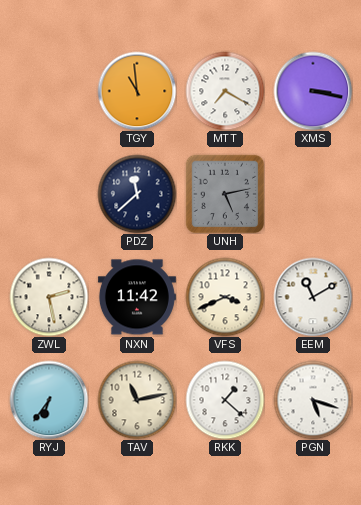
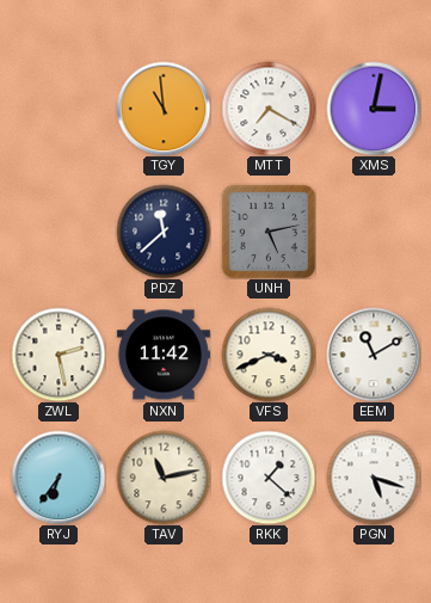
XMS: 3:17 -> 3:02
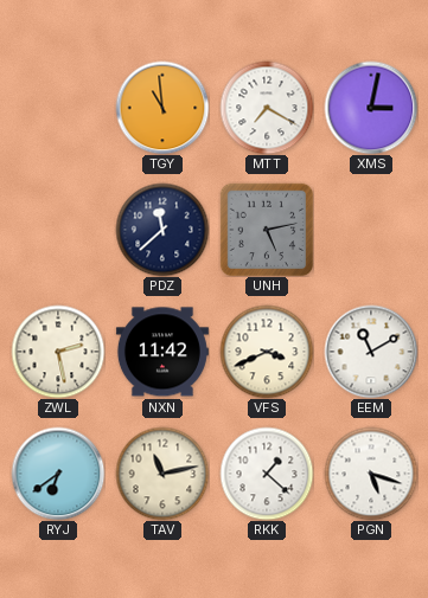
RYJ: 6:36 -> 6:39
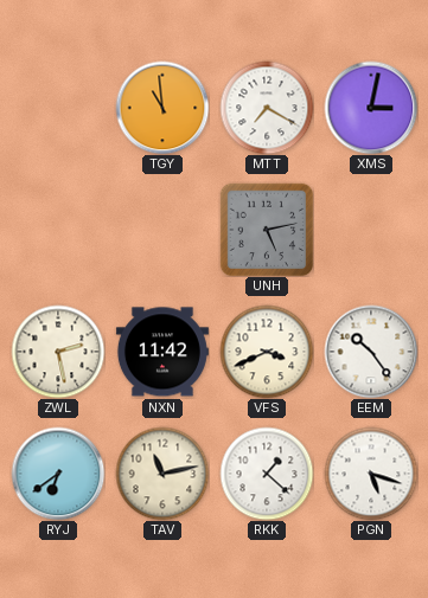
PDZ: 11:38 -> none
EEM: 11:10 -> 10:24
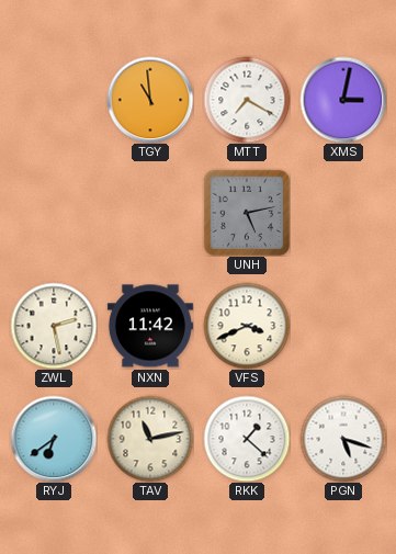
EEM: 10:24 -> none
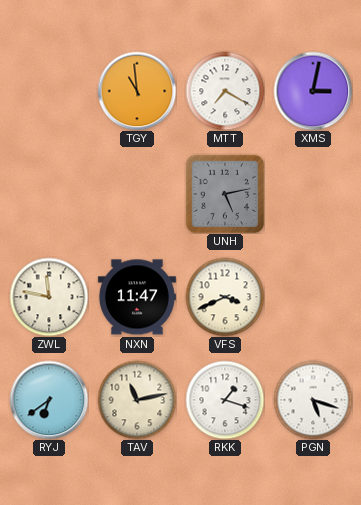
ZWL: 2:28 -> 11:47
NXN: 11:42 -> 11:47
RKK: 1:22 -> 1:18
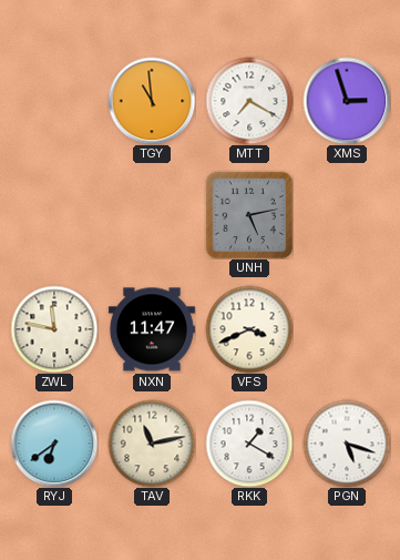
XMS: 3:02 -> 2:57
RKK: 1:18 -> 1:20
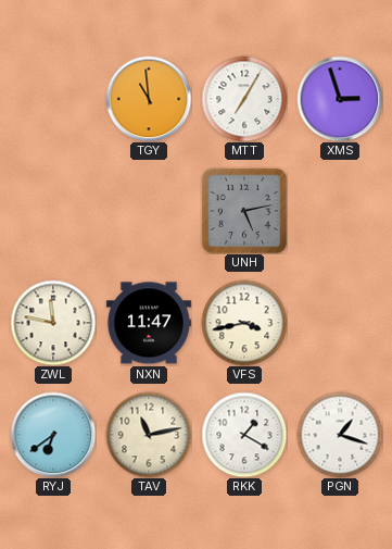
MTT: 7:20 -> 7:05
VFS: 3:41 -> 3:43
PGN: 5:18 -> 1:18
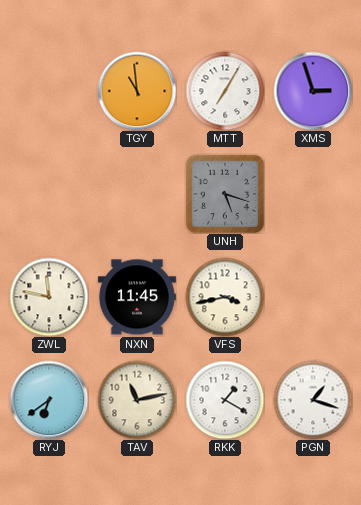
UNH: 5:13 -> 5:18
NXN: 11:47 -> 11:45
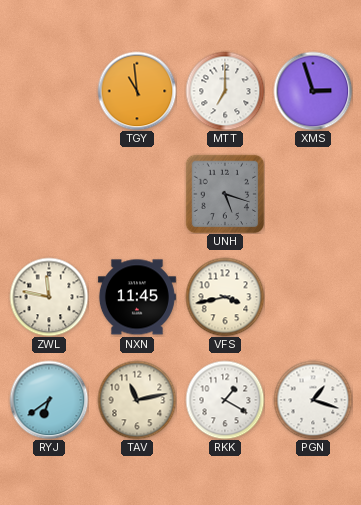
MTT: 7:05 -> 7:00
